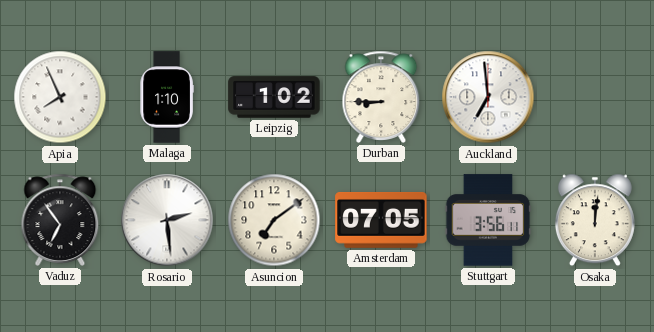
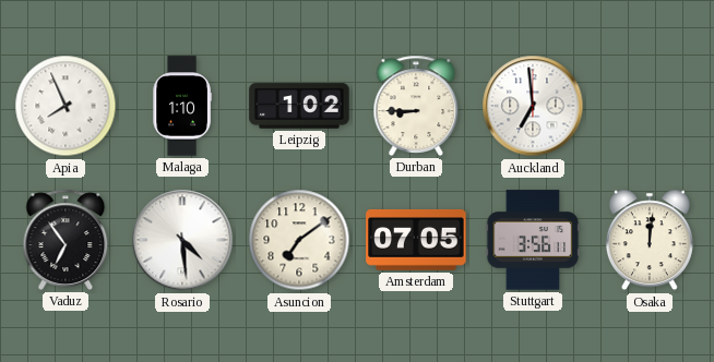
Rosario: 2:29 -> 4:29
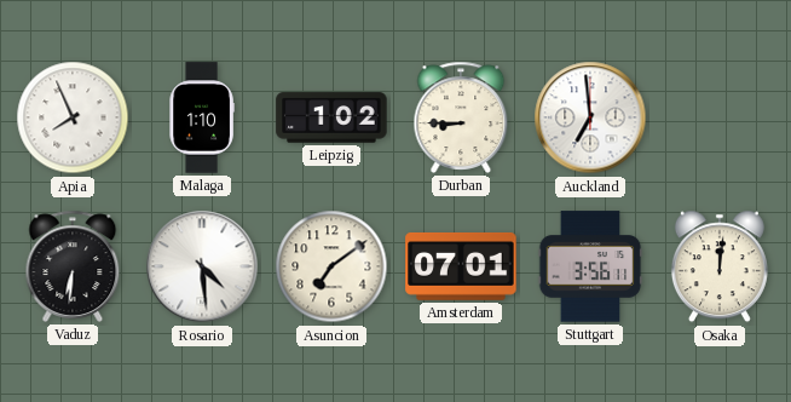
Vaduz: 6:54 -> 6:31
Amsterdam: 07:05 -> 07:01
